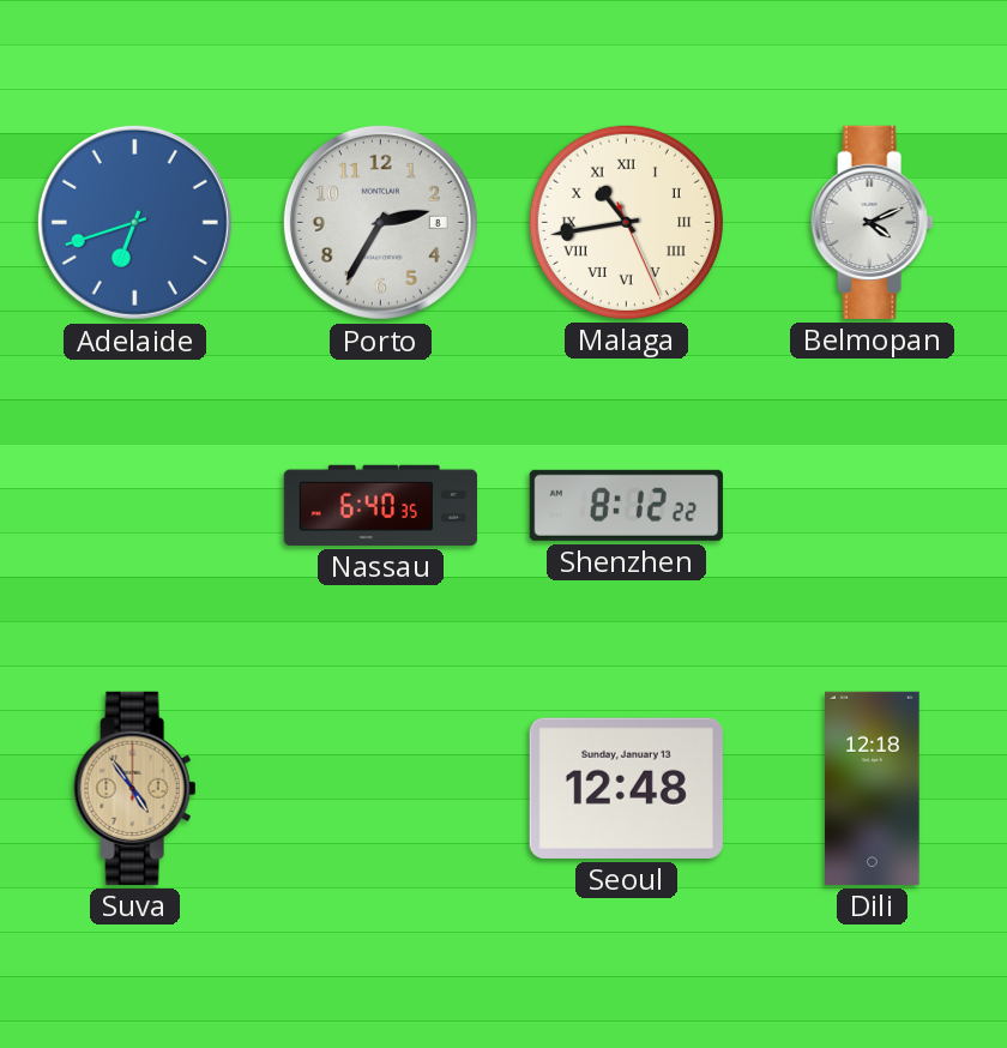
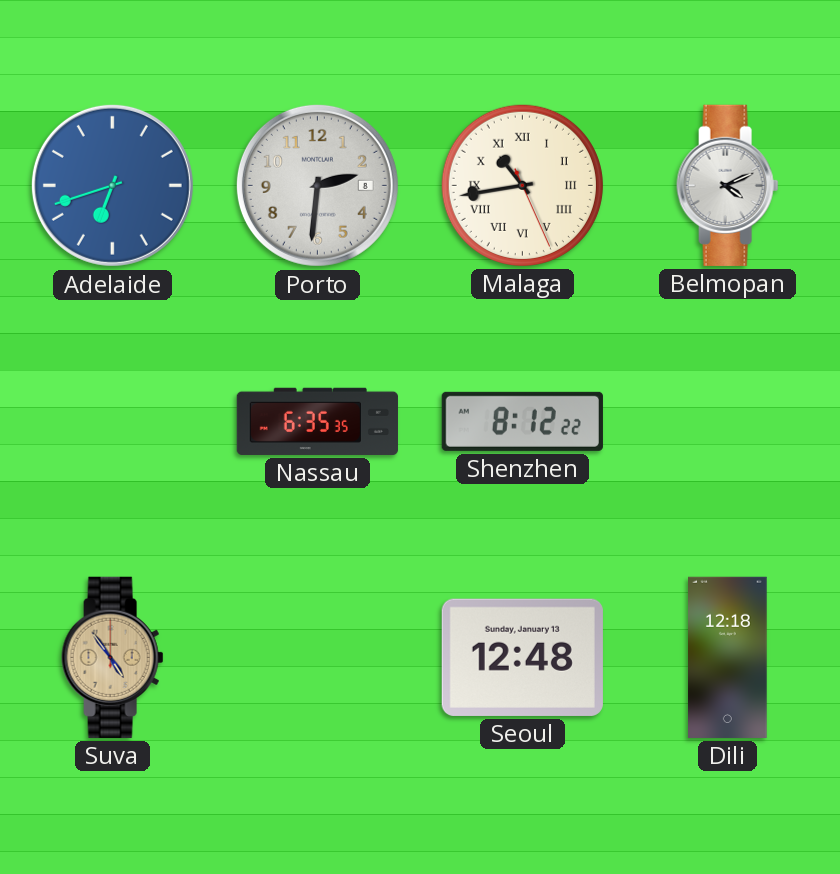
Porto: 2:35 -> 2:31
Nassau: 6:40 -> 6:35
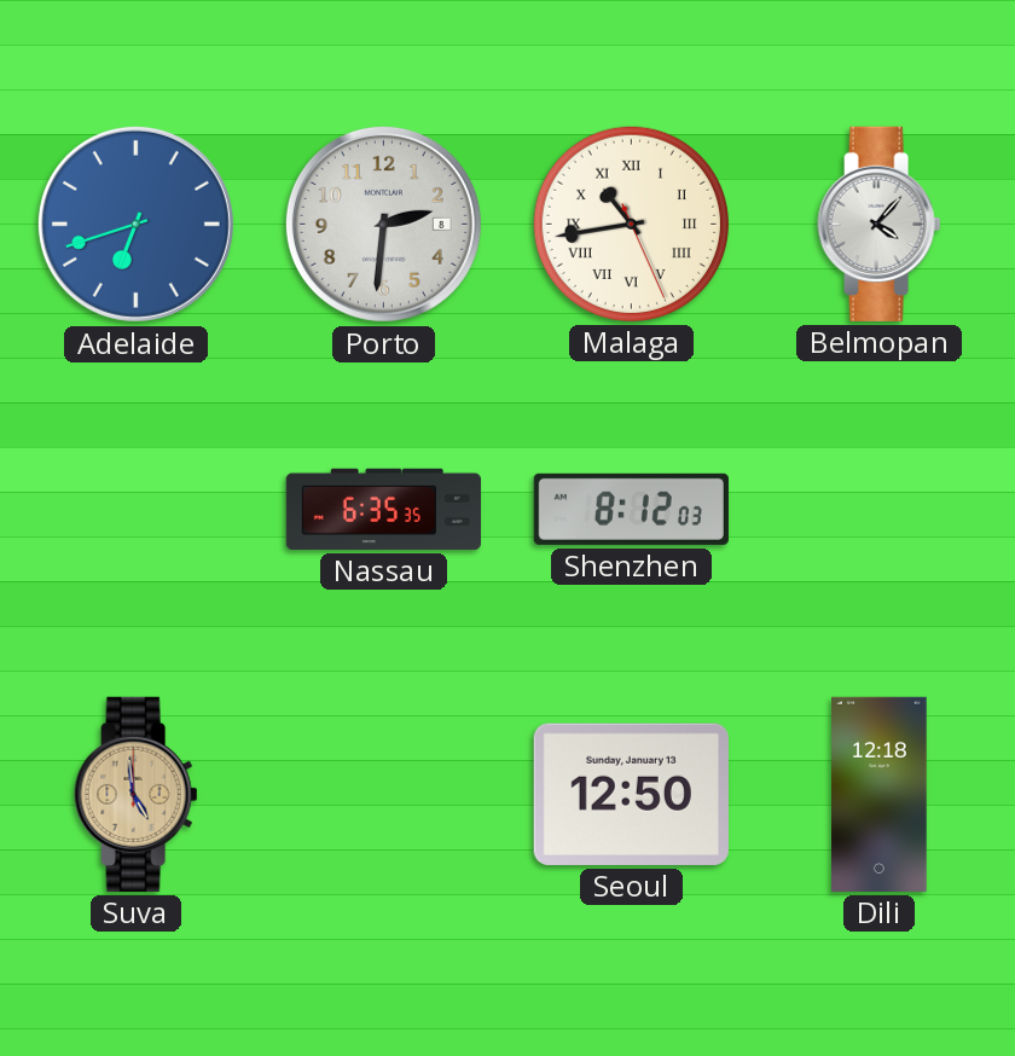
Belmopan: 4:11 -> 4:07
Shenzhen: 8:12:22 -> 8:12:03
Suva: 4:54 -> 4:59
Seoul: 12:48 -> 12:50
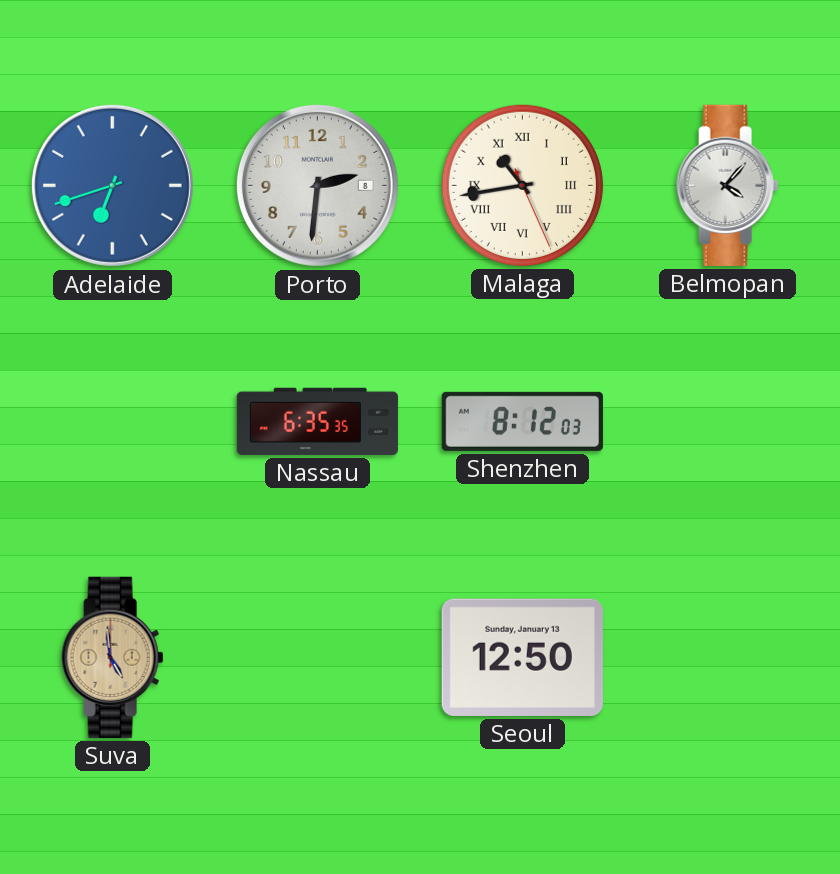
Dili: 12:18 -> none
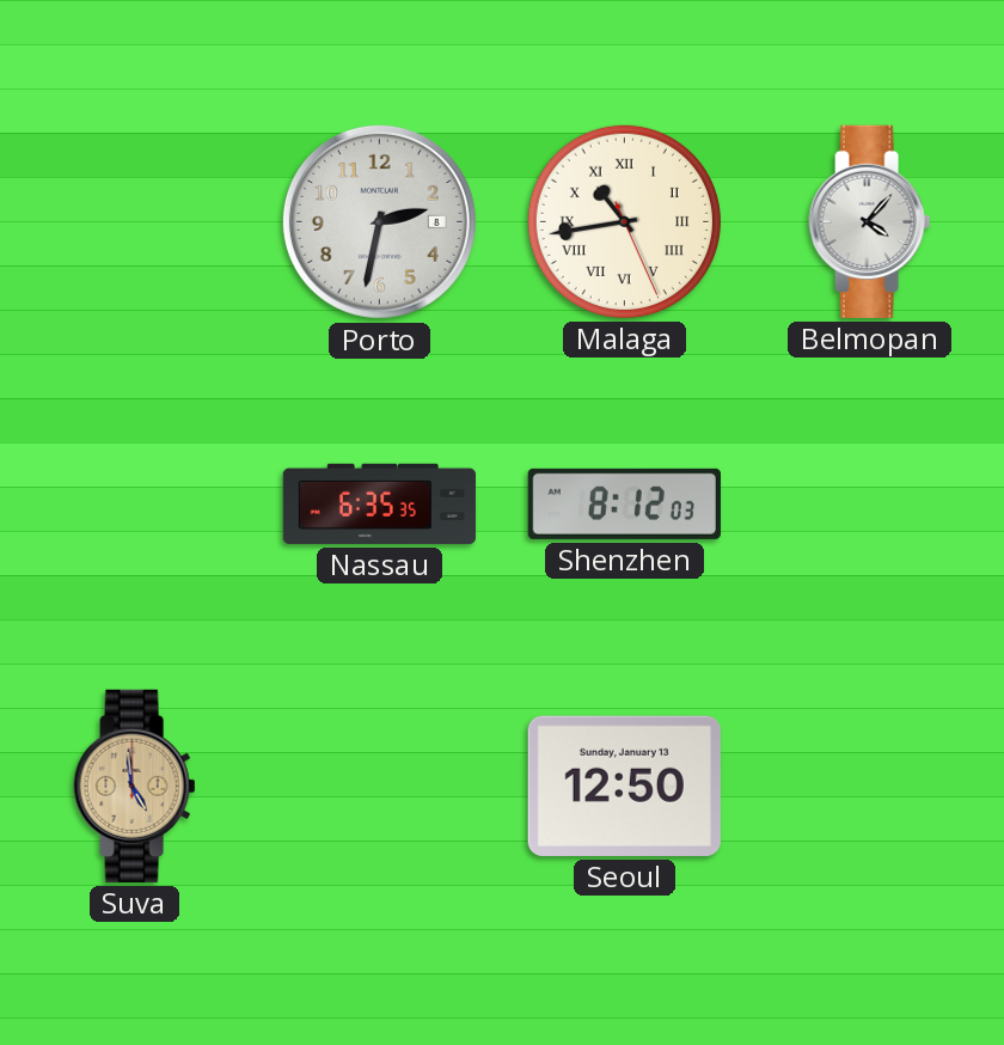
Adelaide: 6:42 -> none
Porto: 2:31 -> 2:32
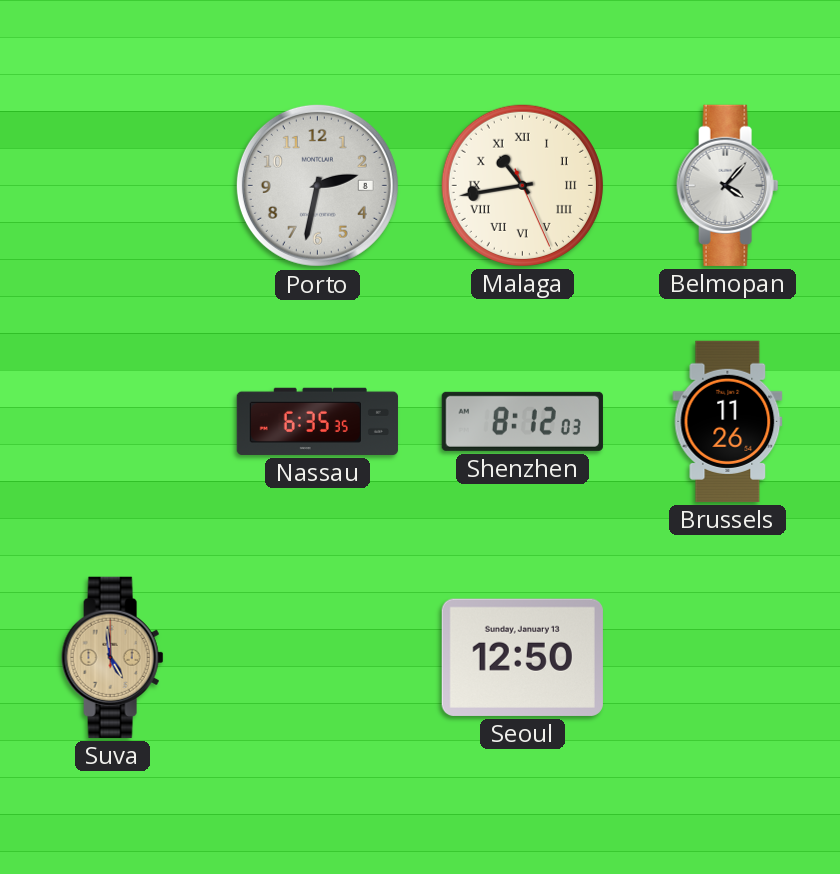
Brussels: none -> 11:26
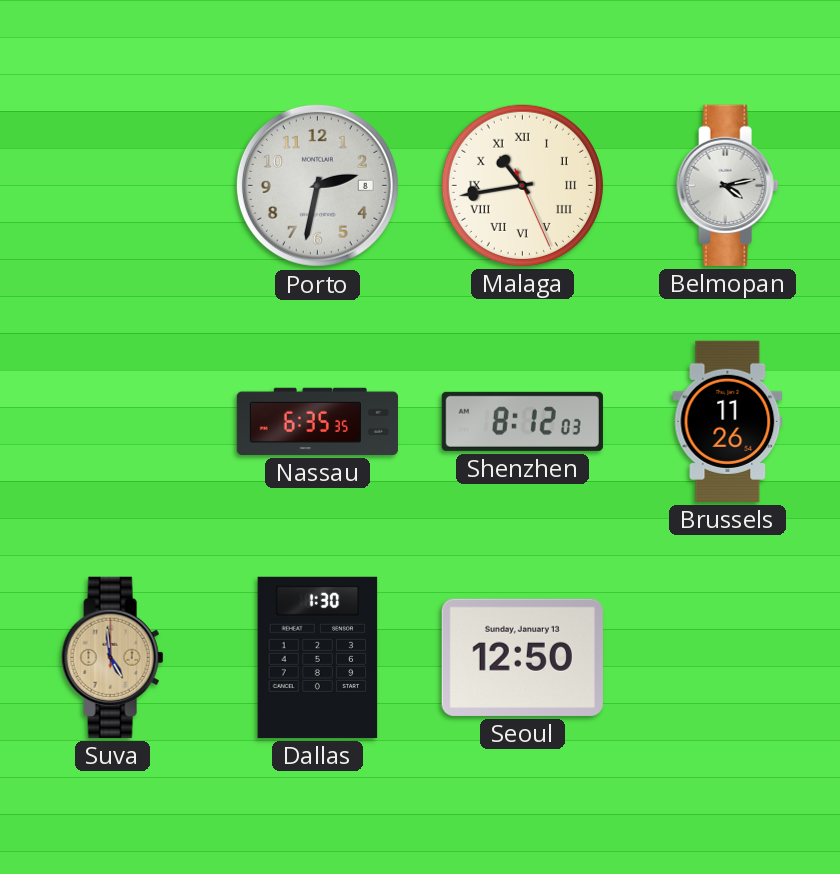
Belmopan: 4:07 -> 4:13
Dallas: none -> 1:30
